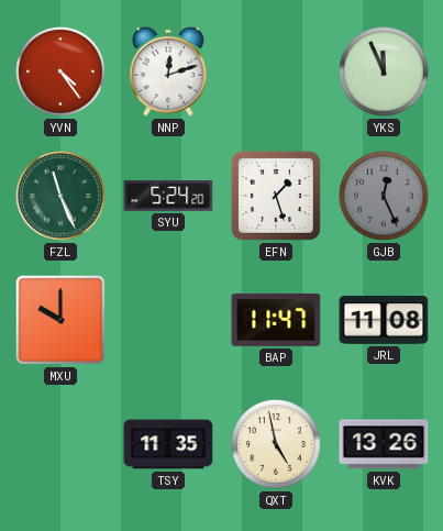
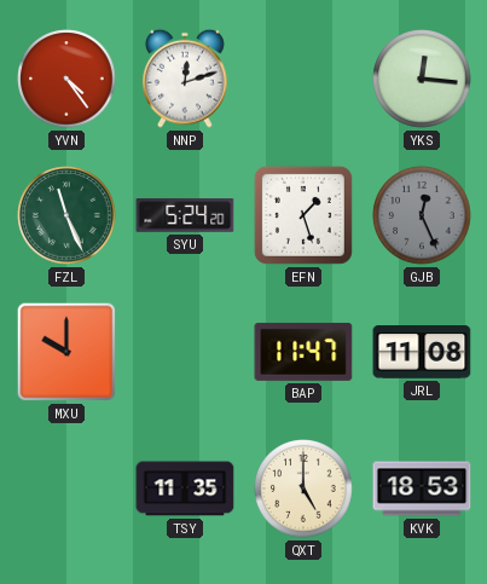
YKS: 11:56 -> 12:16
QXT: 4:58 -> 5:00
KVK: 13:26 -> 18:53
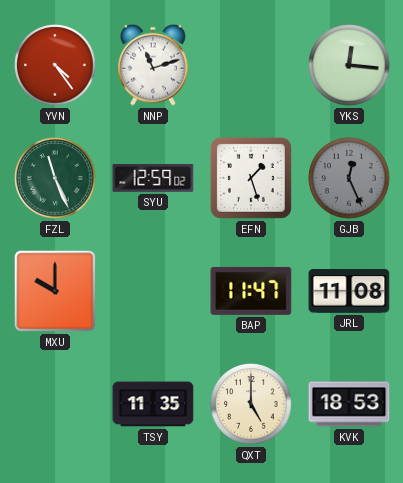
NNP: 12:12 -> 11:12
SYU: 5:24 -> 12:59
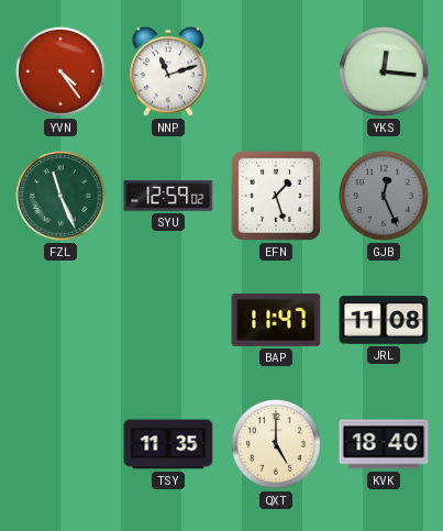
MXU: 10:00 -> none
KVK: 18:53 -> 18:40
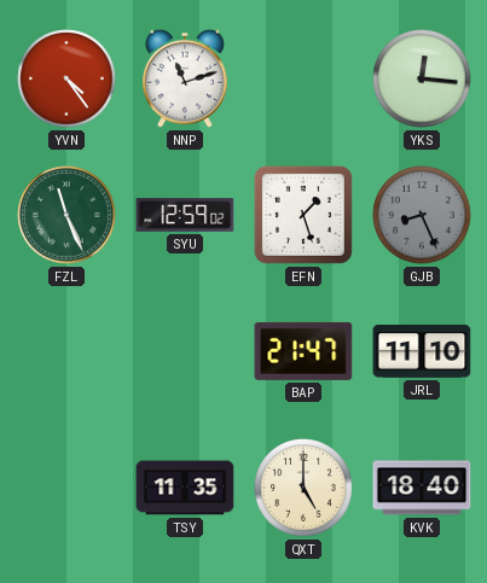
GJB: 12:26 -> 8:26
BAP: 11:47 -> 21:47
JRL: 11:08 -> 11:10
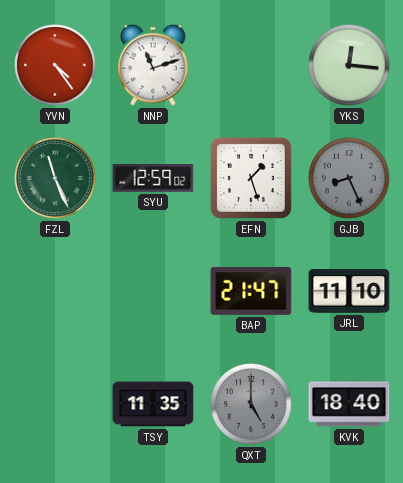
QXT dial: cream -> grey
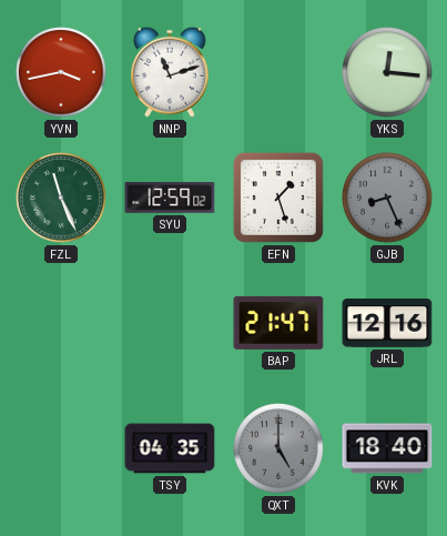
YVN: 4:24 -> 3:43
JRL: 11:10 -> 12:16
TSY: 11:35 -> 04:35
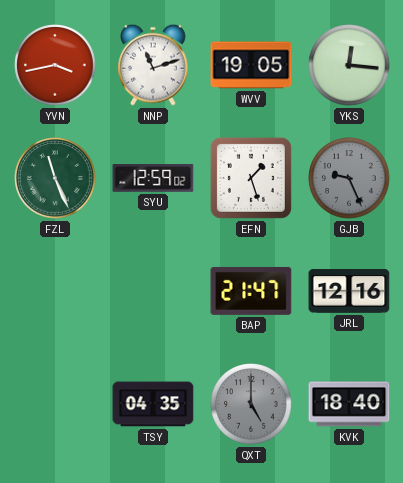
WVV: none -> 19:05
GJB: 8:26 -> 9:26
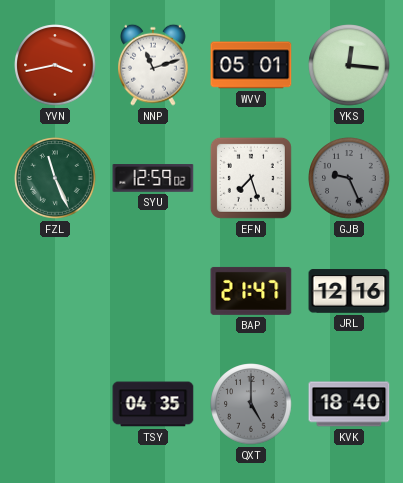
WVV: 19:05 -> 05:01
EFN: 1:27 -> 7:27
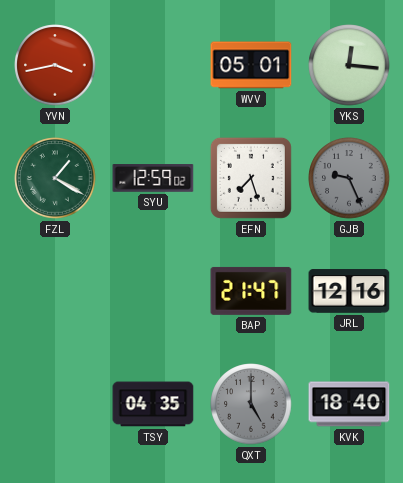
NNP: 11:12 -> none
FZL: 11:26 -> 1:20
